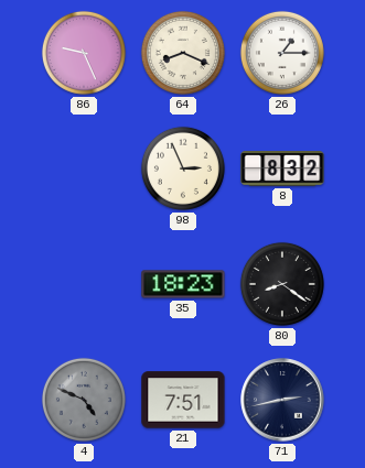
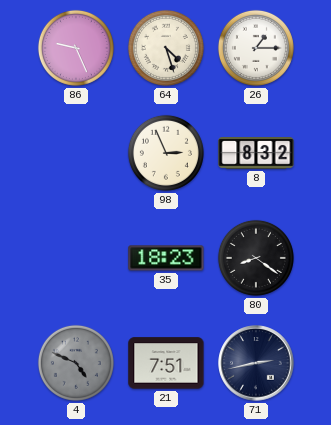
64: 8:19 -> 4:27
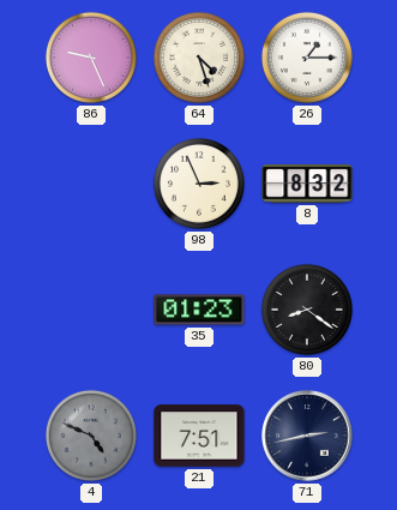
35: 18:23 -> 01:23
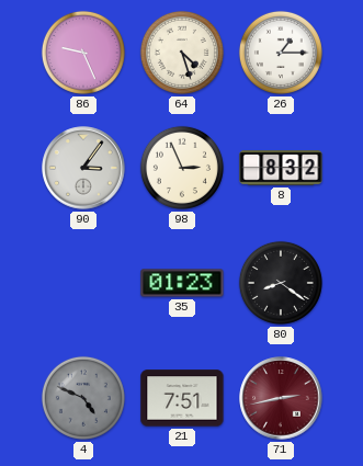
90: none -> 3:06
71 dial: navy -> burgundy
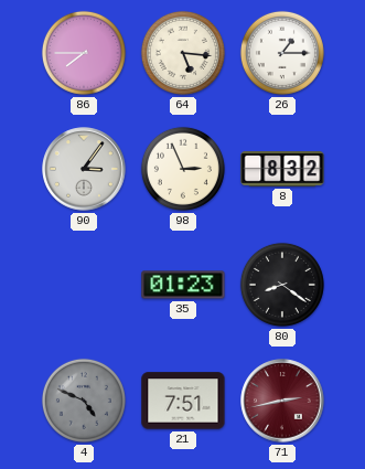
86: 9:26 -> 7:45
64: 4:27 -> 5:16
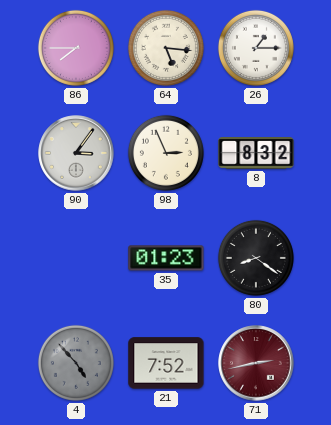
4: 4:49 -> 4:53
21: 7:51 -> 7:52
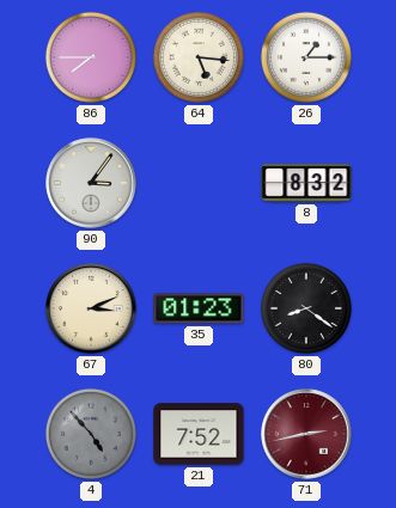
98: 2:56 -> none
67: none -> 3:11
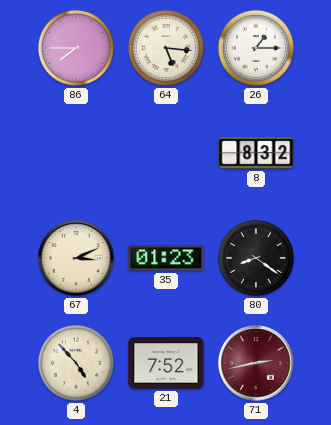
90: 3:06 -> none
4 dial: grey -> cream
